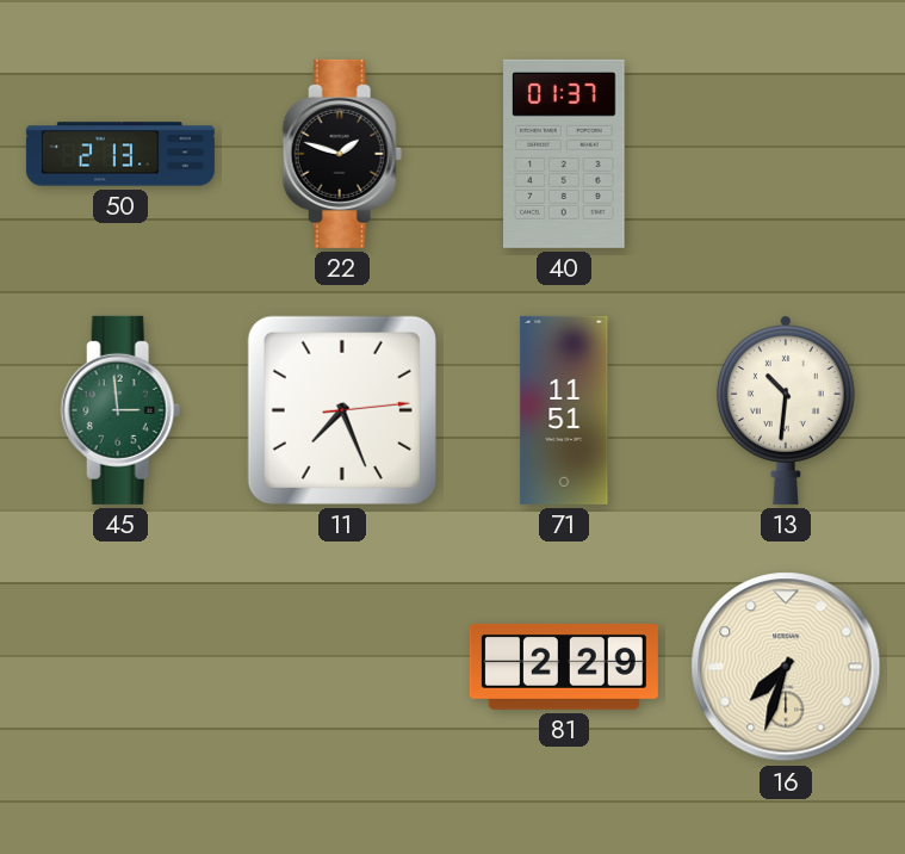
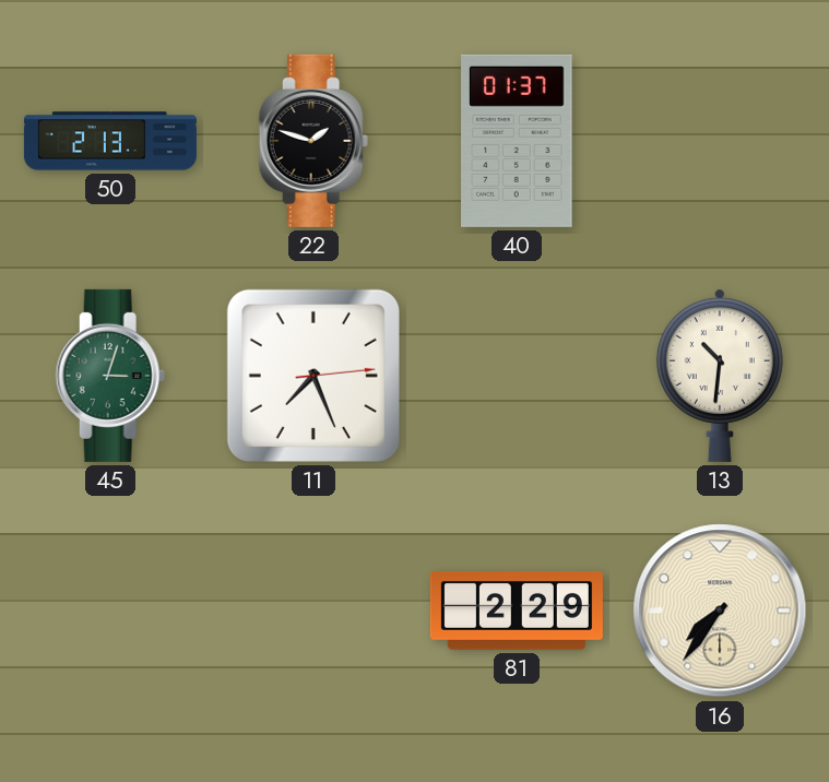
45: 2:59 -> 3:03
71: 11:51 -> none
16: 7:33 -> 7:36
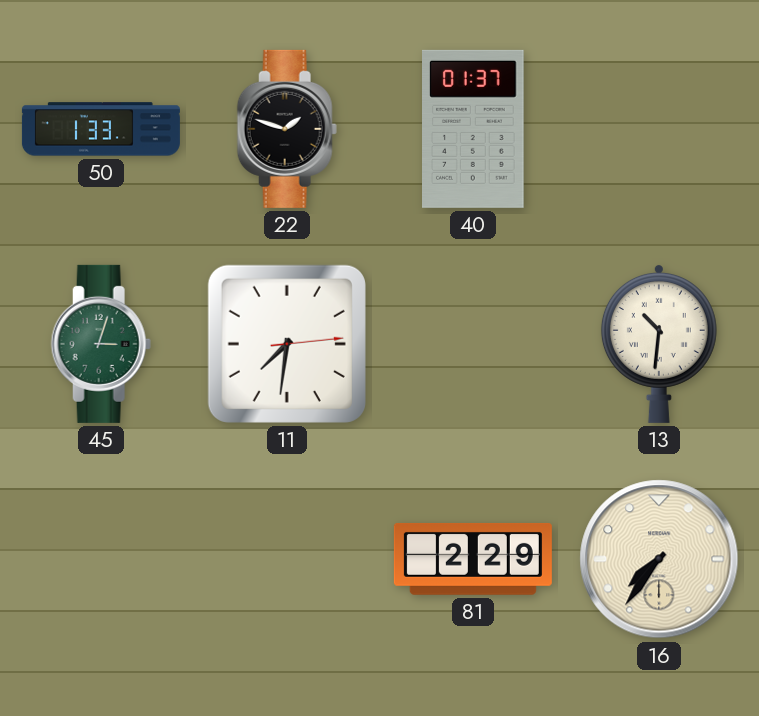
50: 2:13 -> 1:33
11: 7:26 -> 7:31
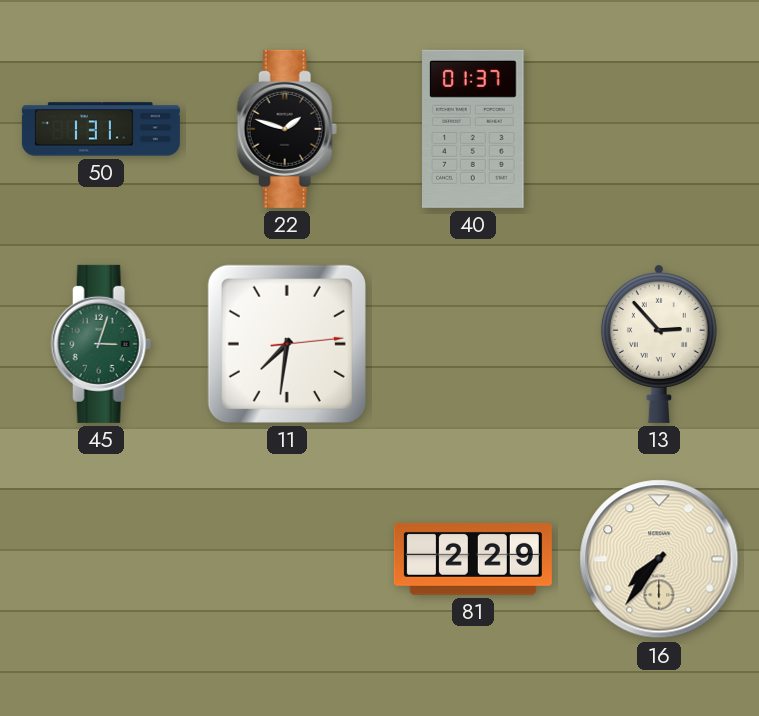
50: 1:33 -> 1:31
13: 10:31 -> 2:53
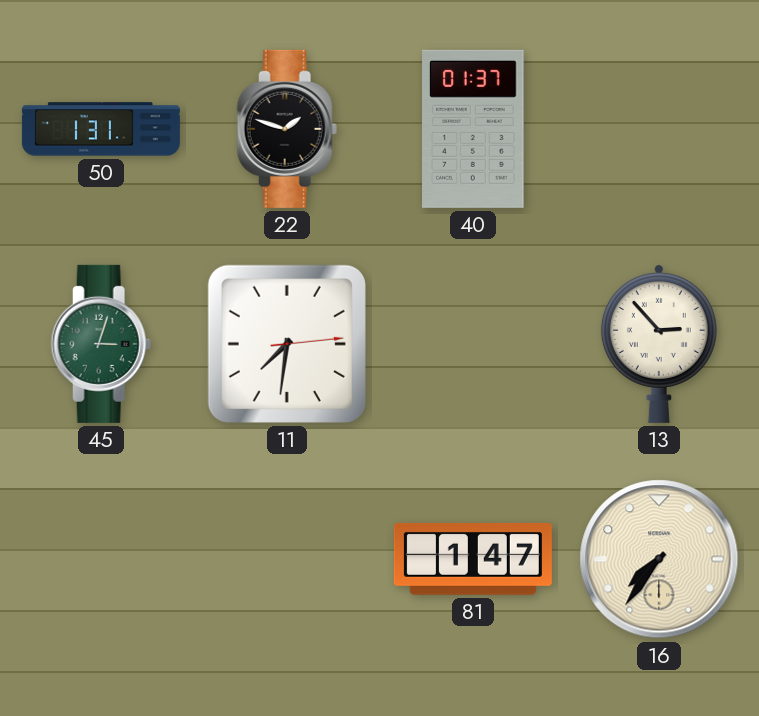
81: 2:29 -> 1:47
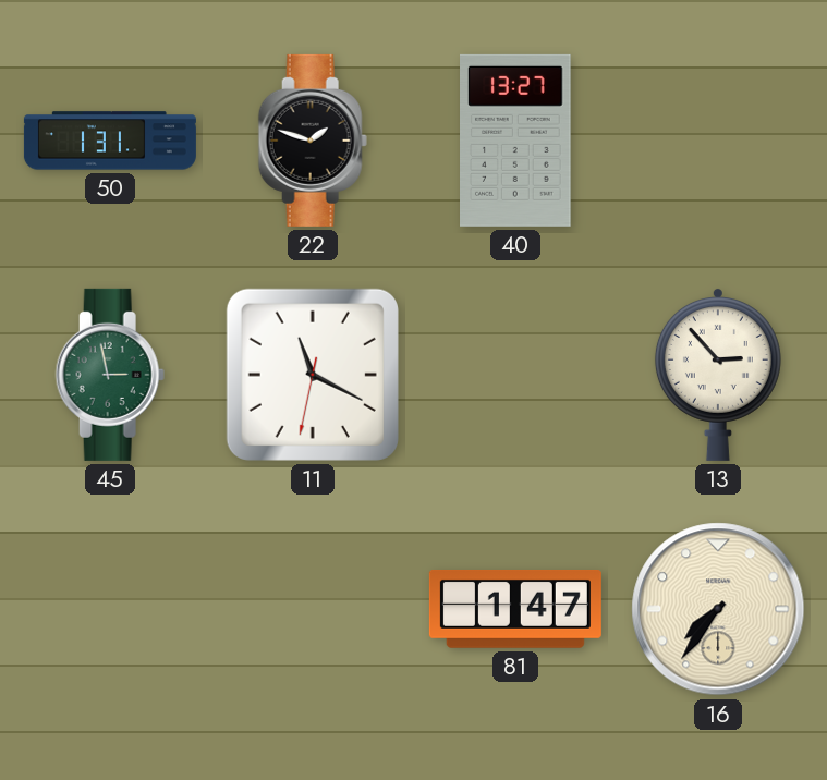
40: 01:37 -> 13:27
45: 3:03 -> 2:58
11: 7:31 -> 11:19
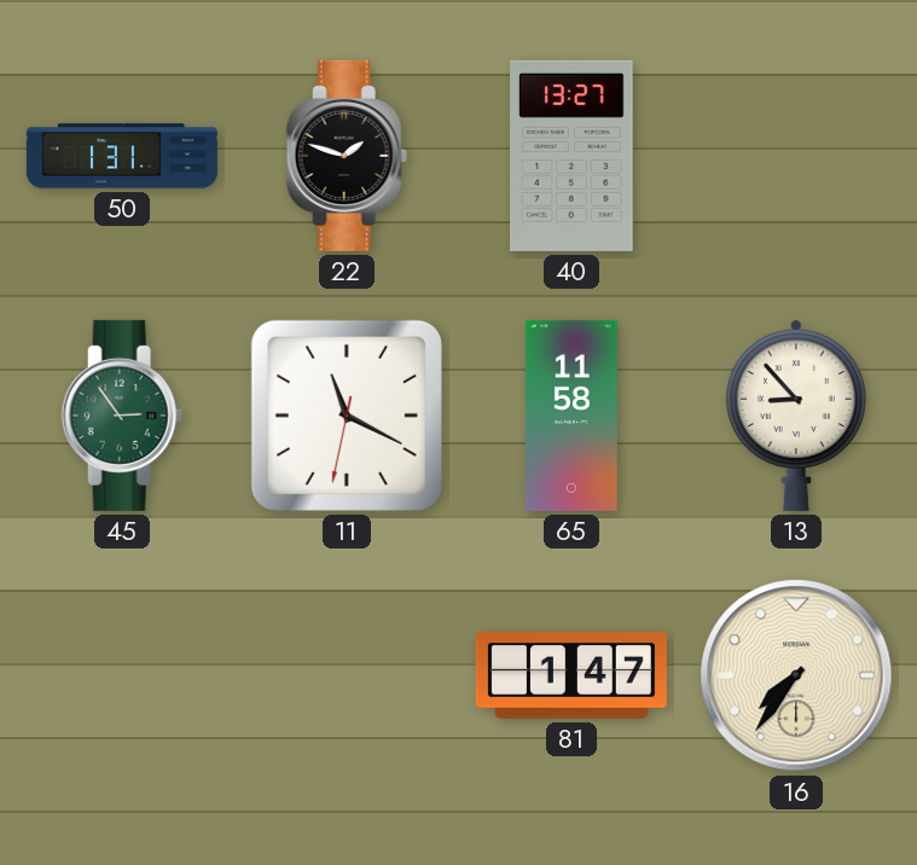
45: 2:58 -> 2:54
65: none -> 11:58
13: 2:53 -> 8:53
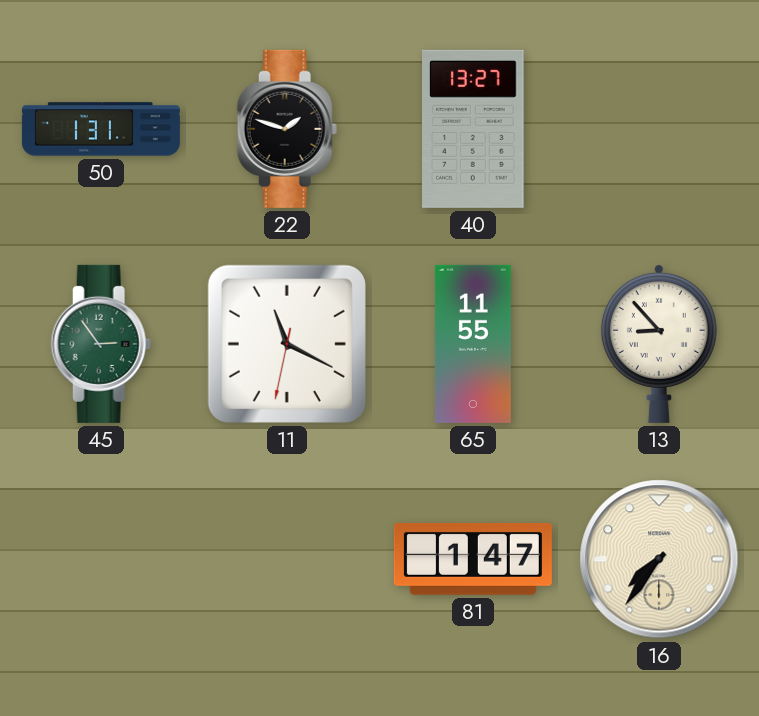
65: 11:58 -> 11:55
